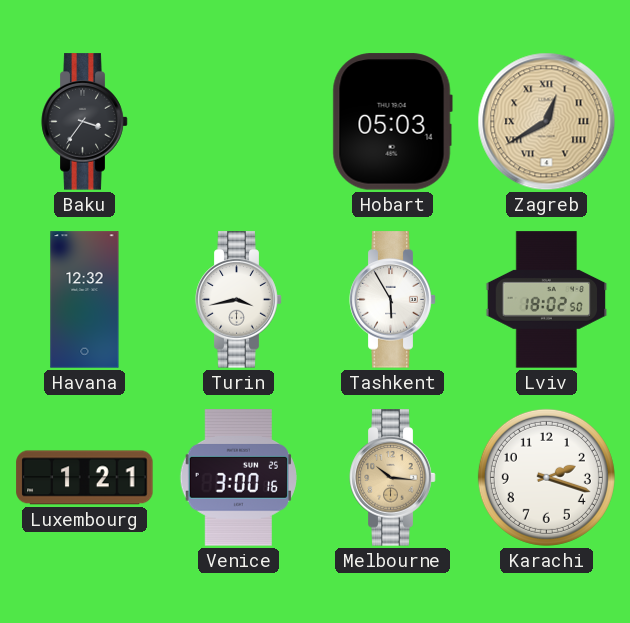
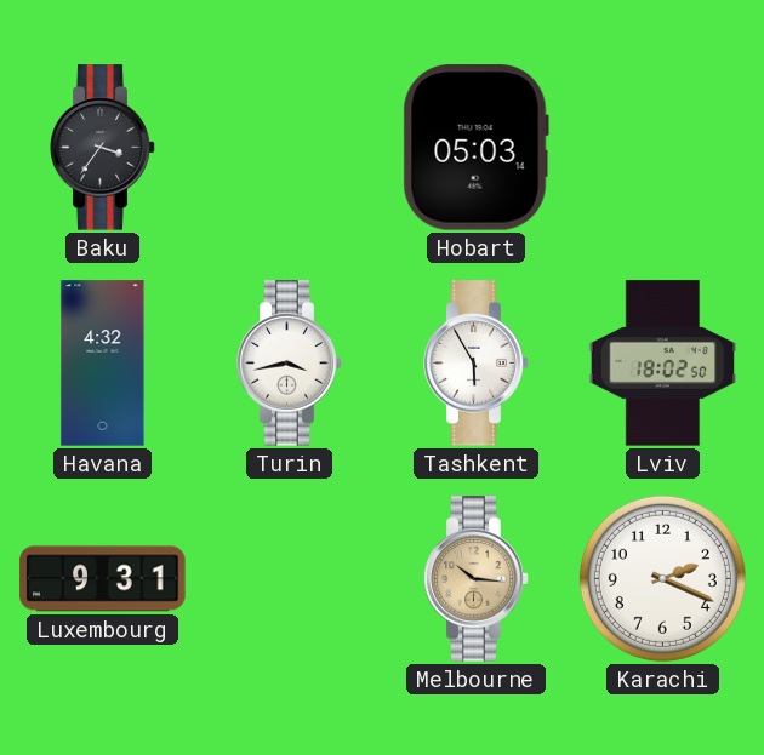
Zagreb: 12:40 -> none
Havana: 12:32 -> 4:32
Luxembourg: 1:21 -> 9:31
Venice: 3:00 -> none
Karachi: 2:18 -> 2:19
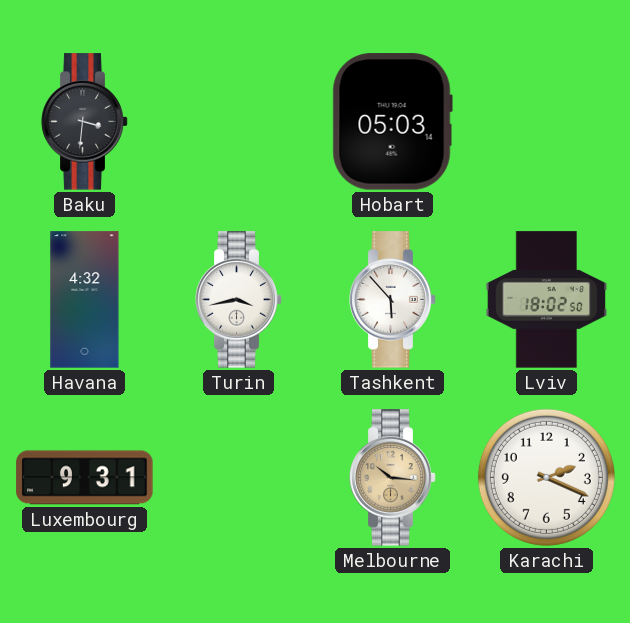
Baku: 3:36 -> 3:31
Tashkent: 5:55 -> 5:53
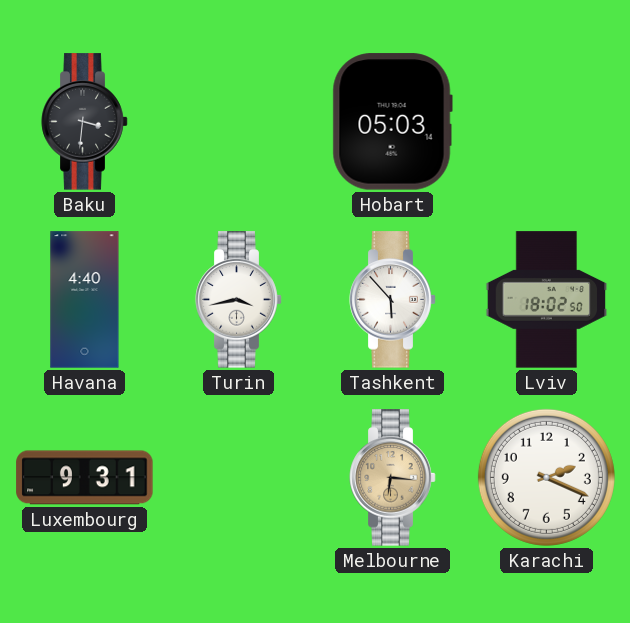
Havana: 4:32 -> 4:40
Melbourne: 10:16 -> 6:16
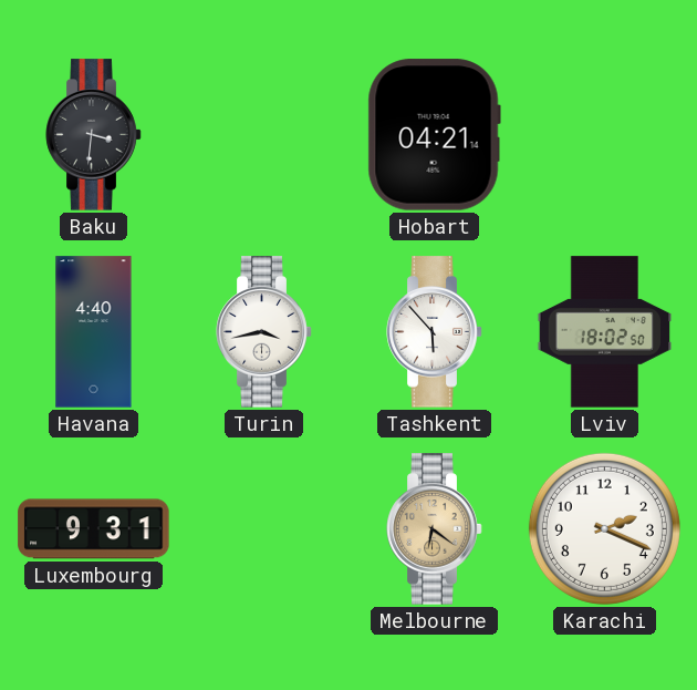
Hobart: 05:03 -> 04:21
Melbourne: 6:16 -> 6:21
